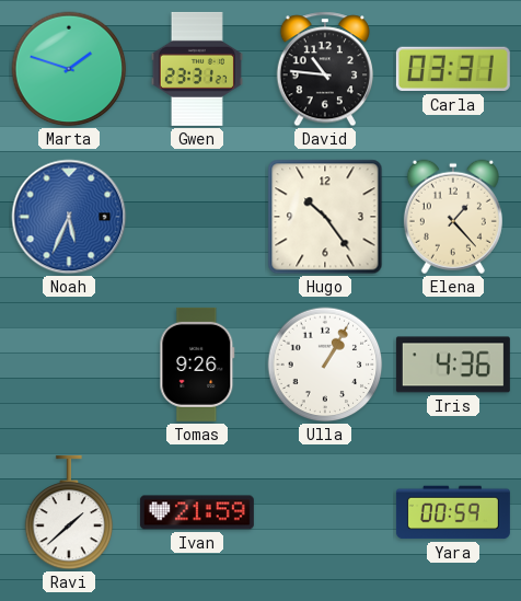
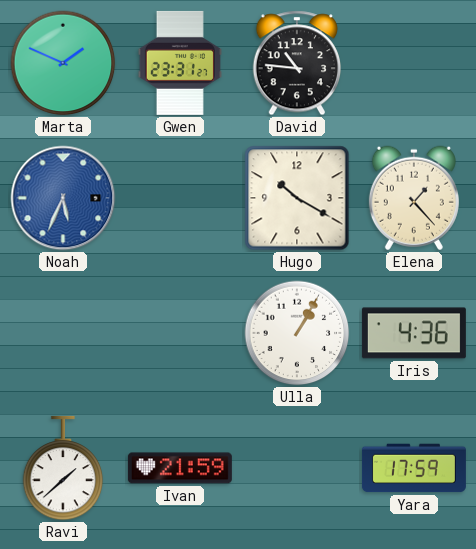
Marta: 1:48 -> 1:49
Carla: 03:31 -> none
Hugo: 10:24 -> 10:20
Tomas: 9:26 -> none
Yara: 00:59 -> 17:59
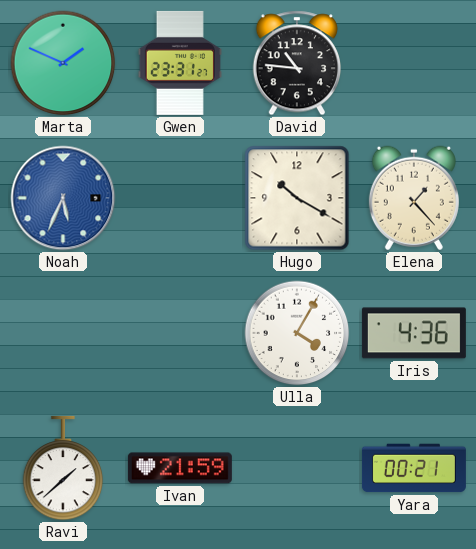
Ulla: 1:05 -> 4:05
Yara: 17:59 -> 00:21
